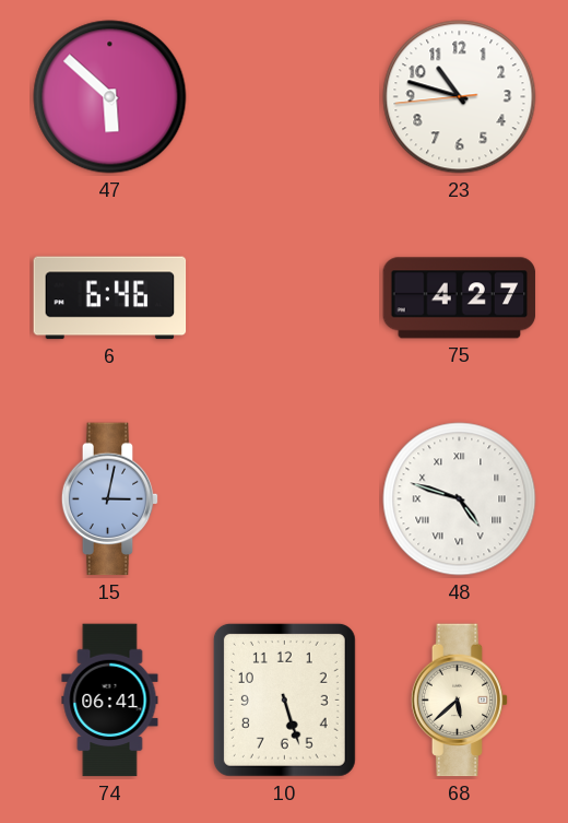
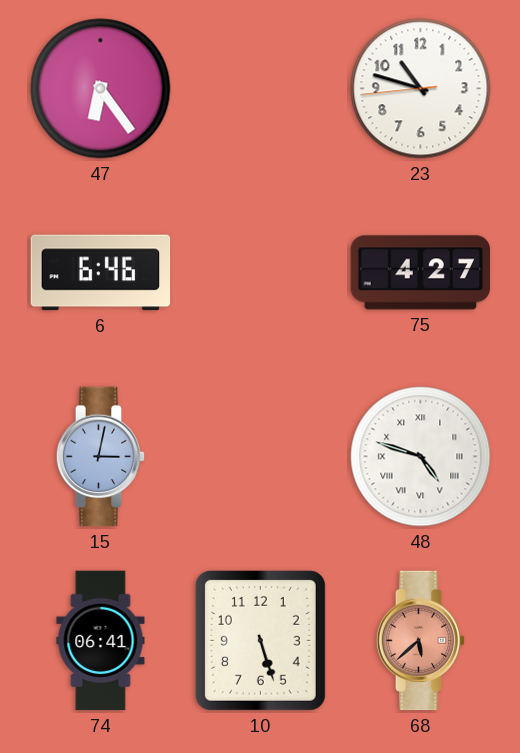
47: 5:52 -> 6:24
68 dial: cream -> salmon
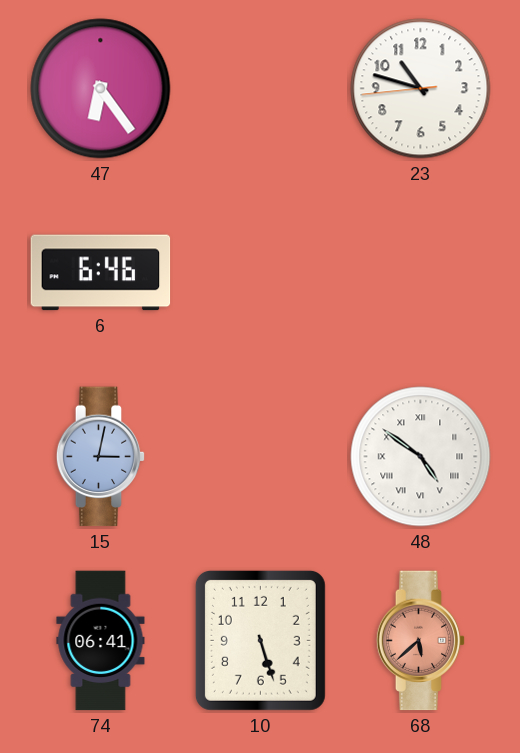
75: 4:27 -> none
48: 4:48 -> 4:51
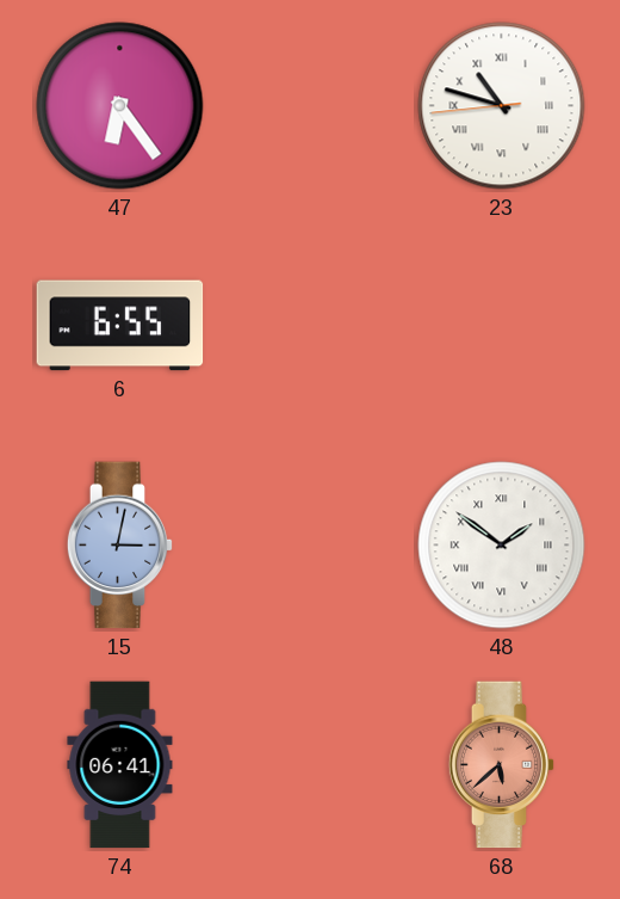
23 numerals: Arabic -> Roman
6: 6:46 -> 6:55
48: 4:51 -> 1:51
10: 5:27 -> none
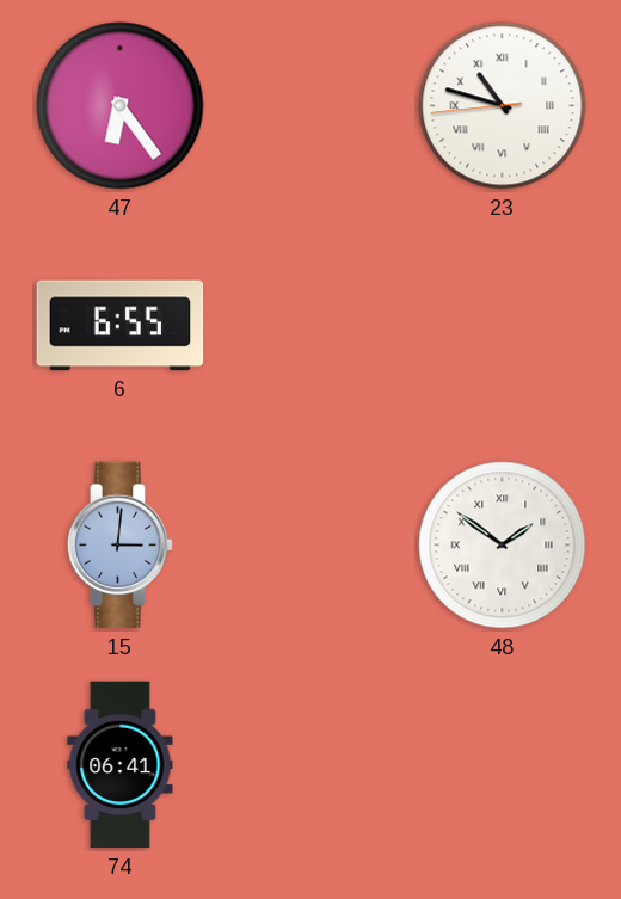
15: 3:02 -> 3:01
68: 5:38 -> none
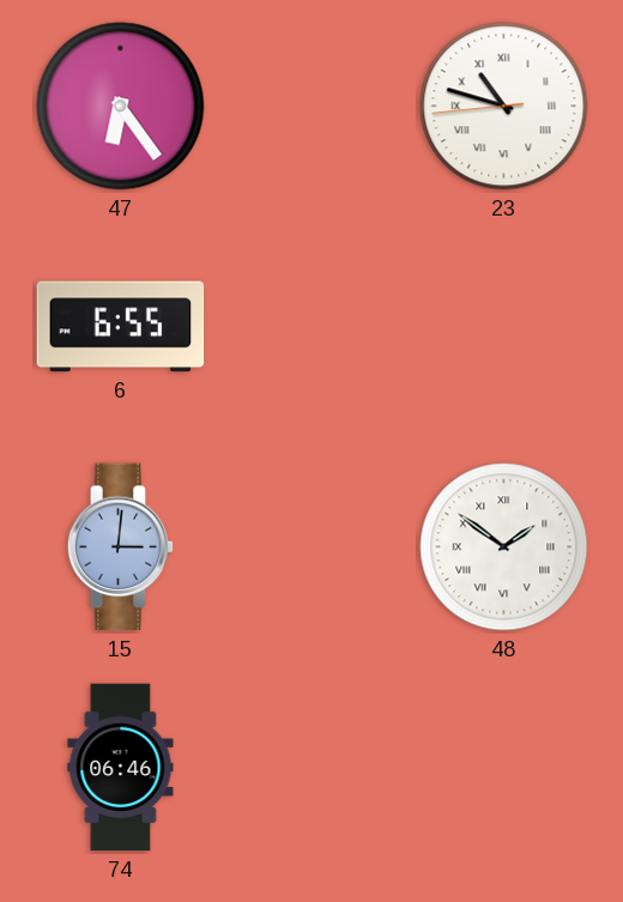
74: 06:41 -> 06:46
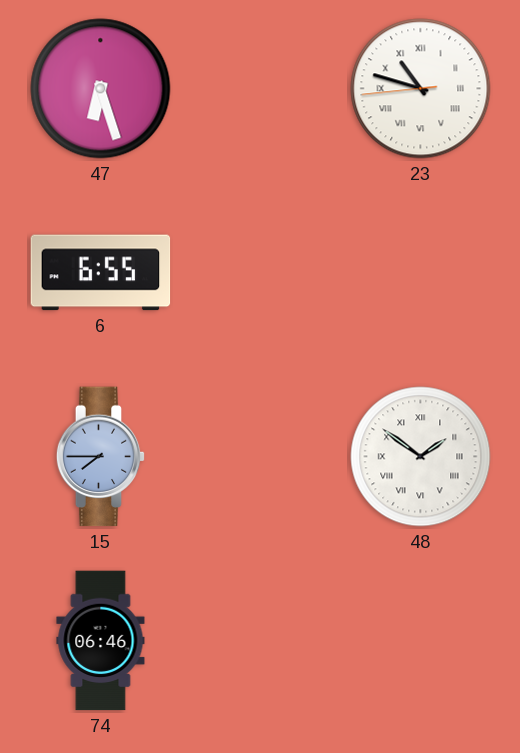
47: 6:24 -> 6:27
15: 3:01 -> 7:45
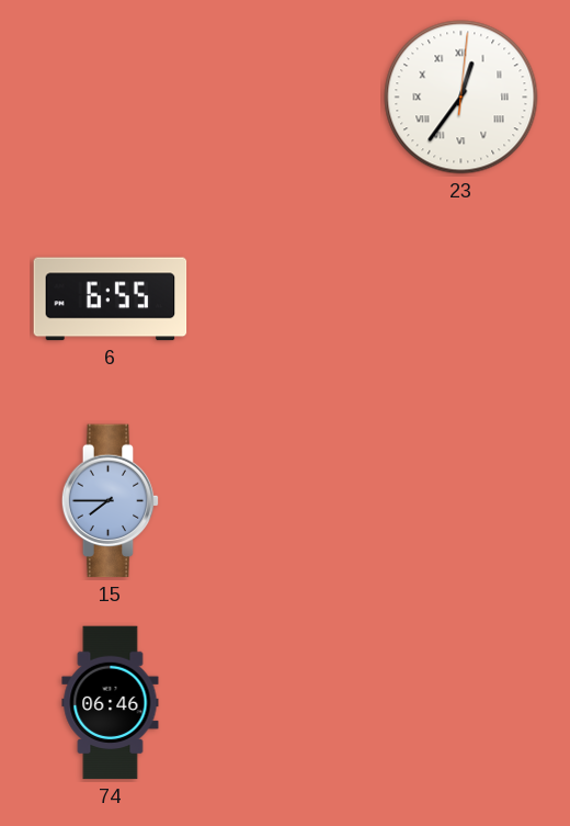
47: 6:27 -> none
23: 10:47 -> 12:36
48: 1:51 -> none
